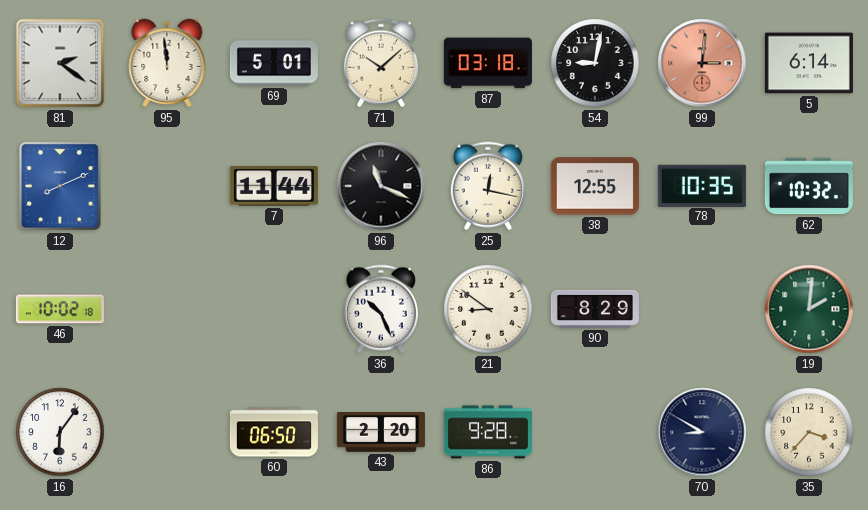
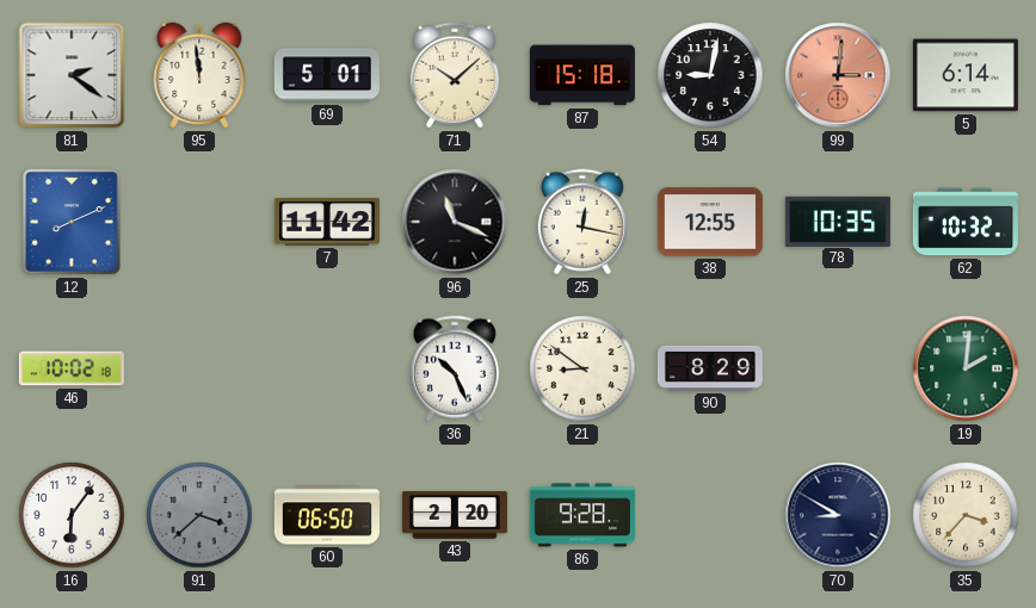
87: 03:18 -> 15:18
7: 11:44 -> 11:42
91: none -> 3:38
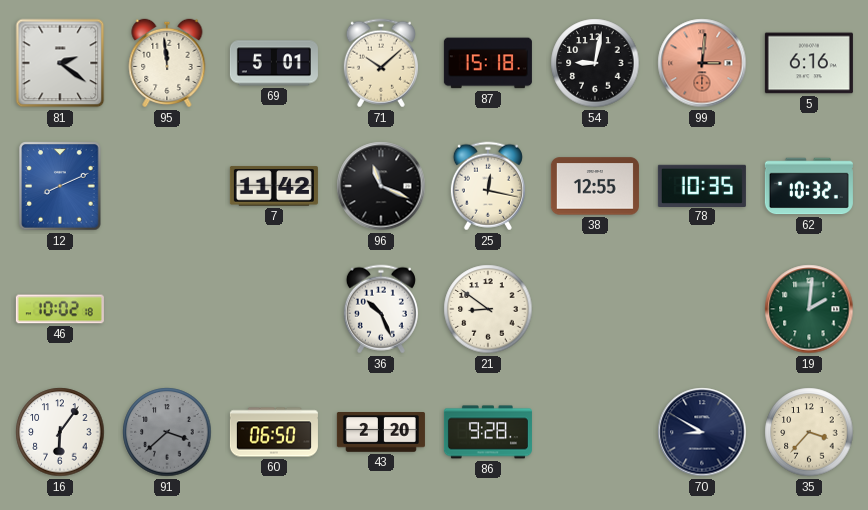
5: 6:14 -> 6:16
90: 8:29 -> none
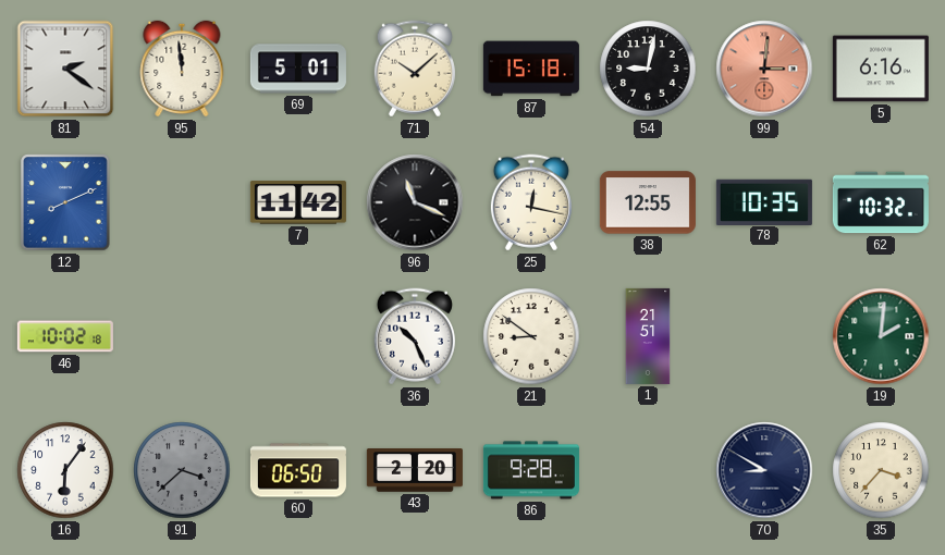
1: none -> 21:51
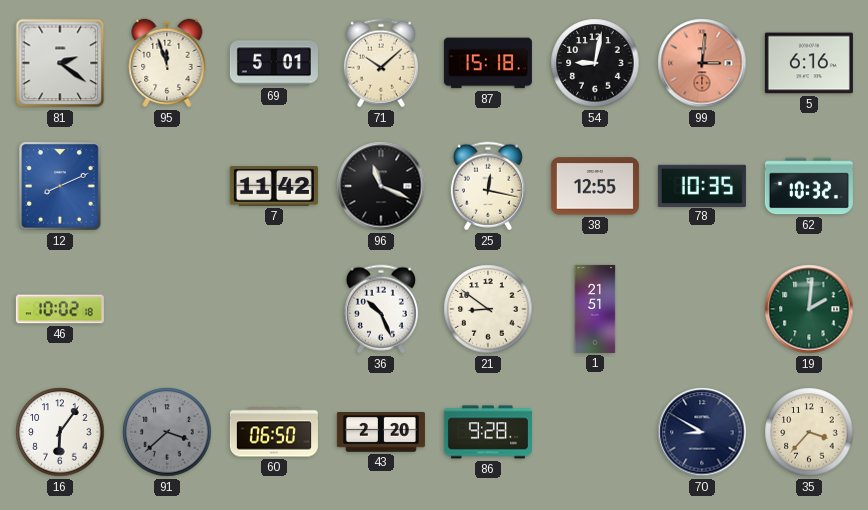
95: 11:59 -> 11:57
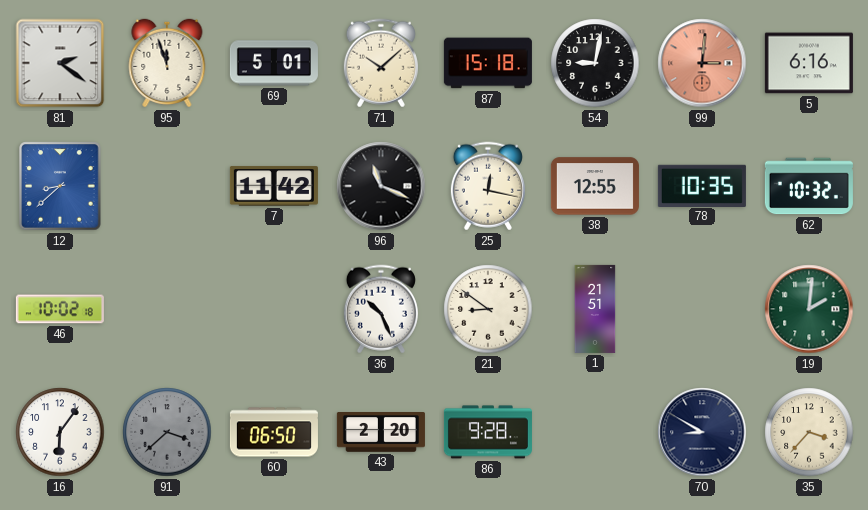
12: 8:11 -> 8:38
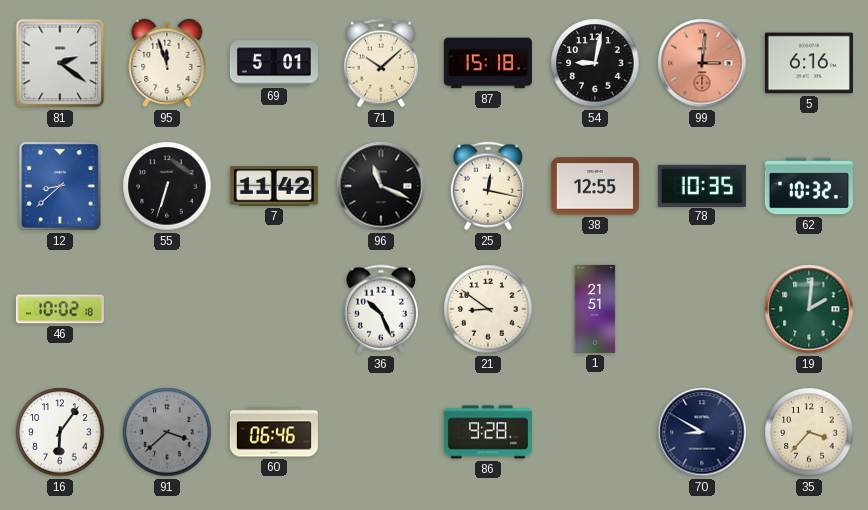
55: none -> 6:33
60: 06:50 -> 06:46
43: 2:20 -> none
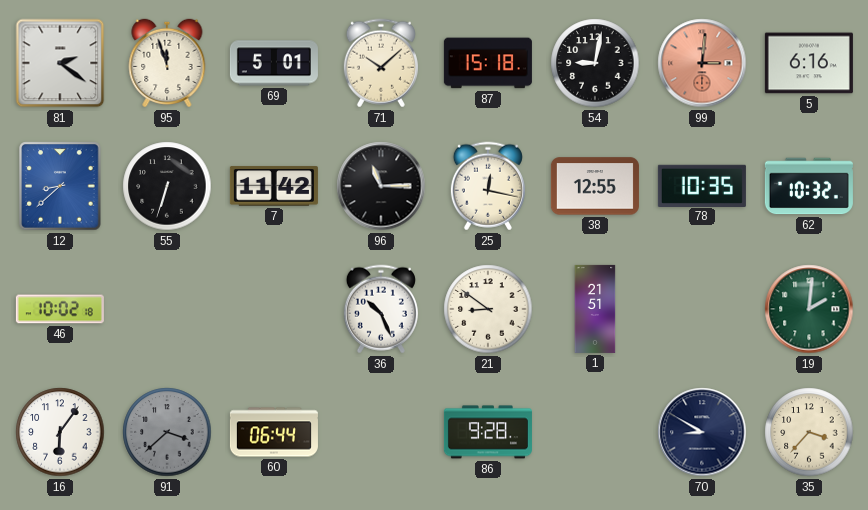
96: 11:19 -> 11:15
60: 06:46 -> 06:44
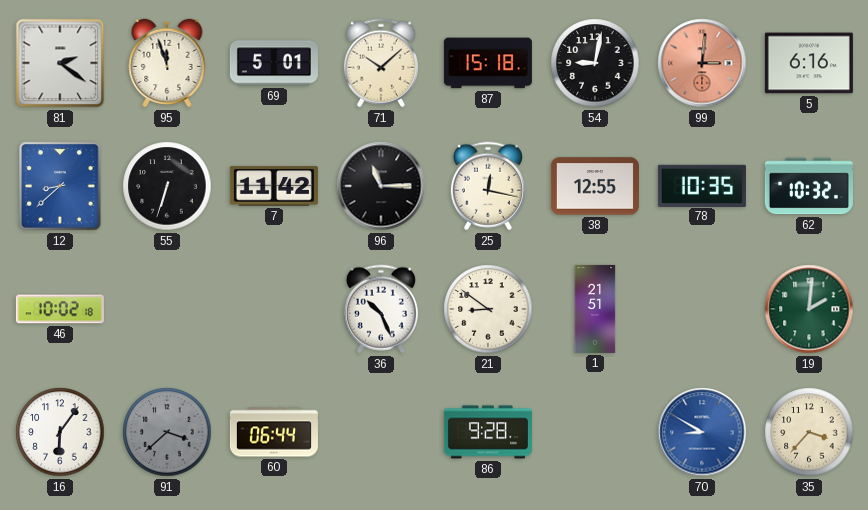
70 dial: navy -> blue
